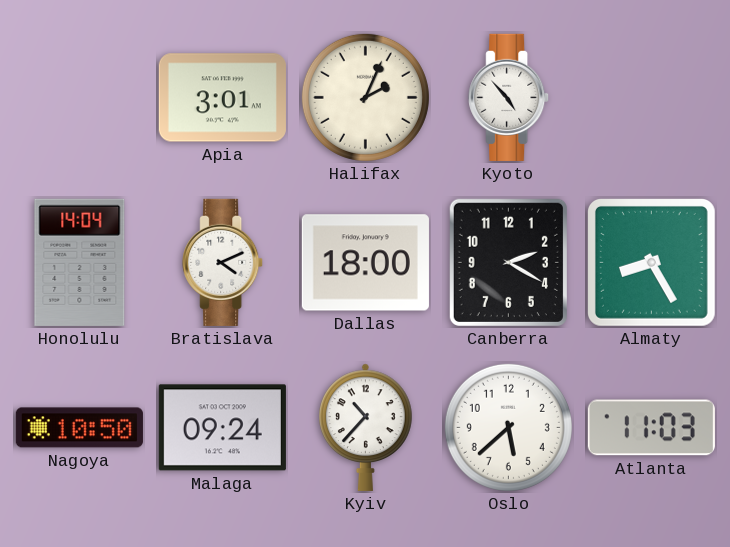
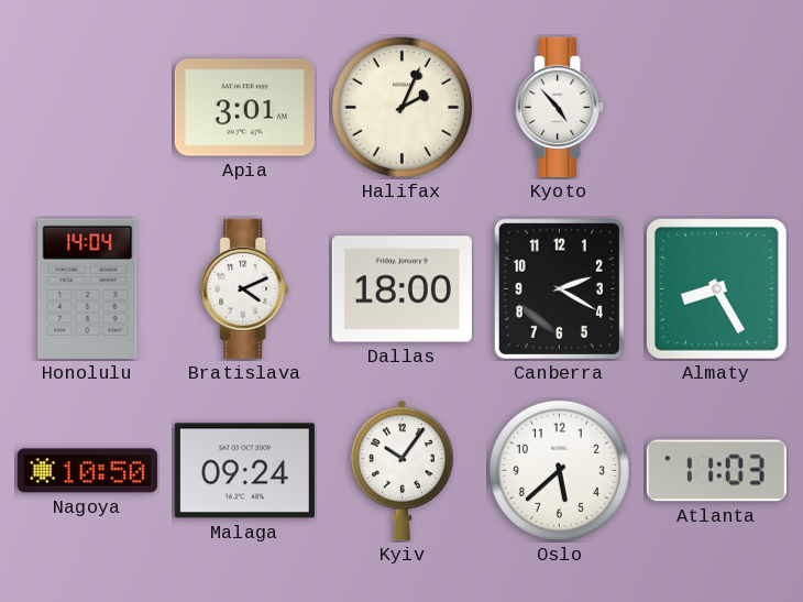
Kyiv: 10:37 -> 10:06
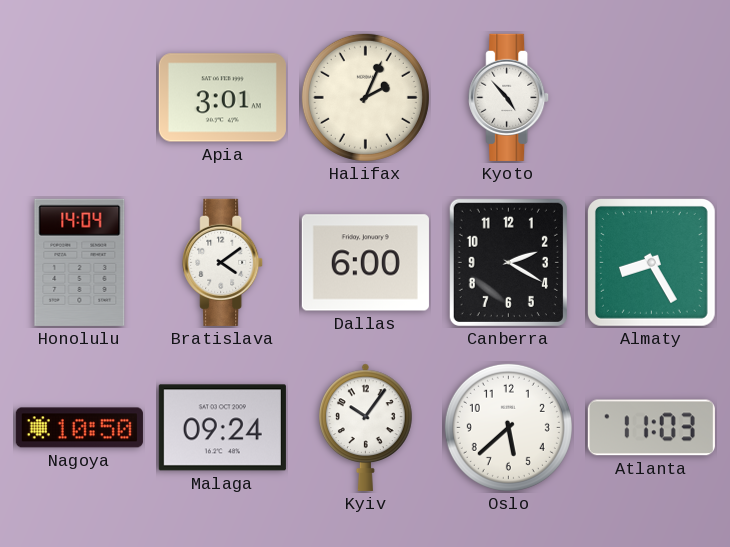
Bratislava: 4:11 -> 4:09
Dallas: 18:00 -> 6:00
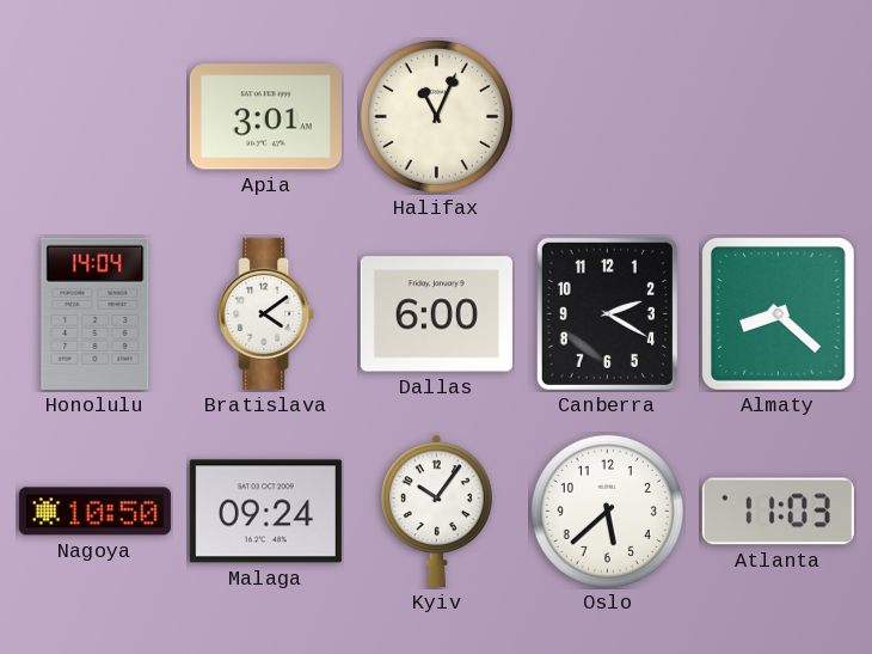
Halifax: 2:04 -> 11:04
Kyoto: 4:53 -> none
Almaty: 8:25 -> 8:22
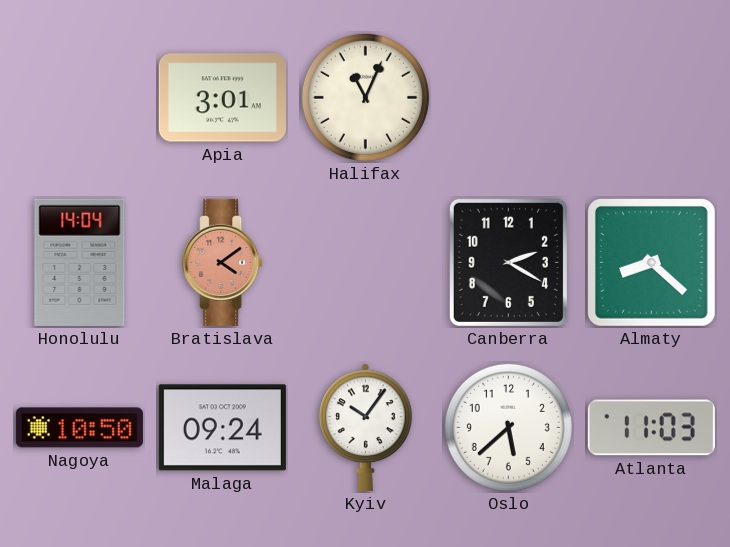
Bratislava dial: white -> salmon
Dallas: 6:00 -> none
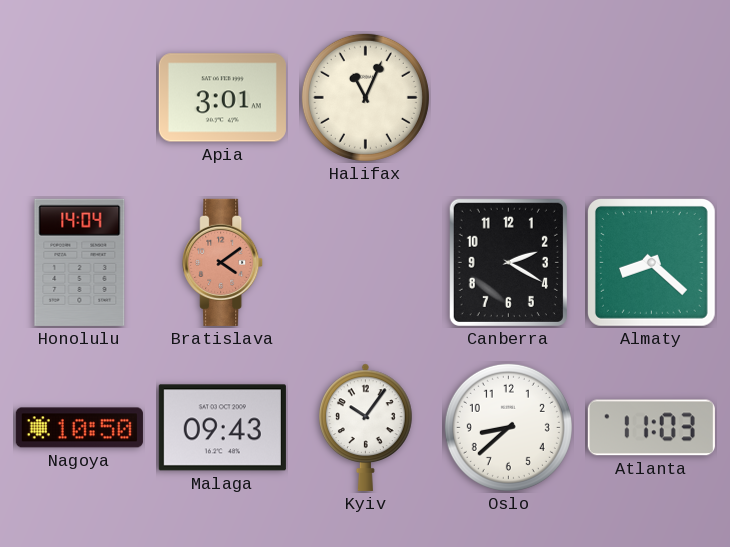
Malaga: 09:24 -> 09:43
Oslo: 5:38 -> 8:38
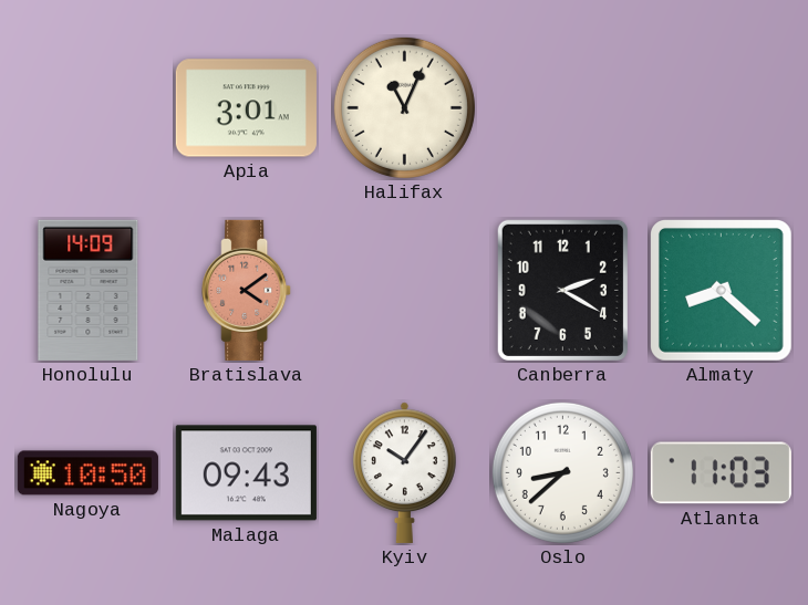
Honolulu: 14:04 -> 14:09
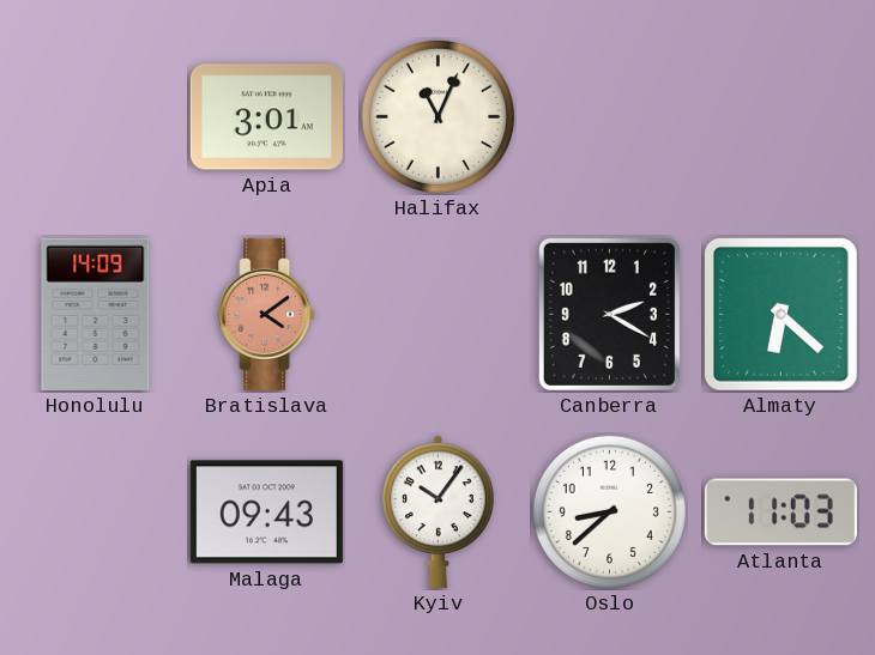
Almaty: 8:22 -> 6:22
Nagoya: 10:50 -> none
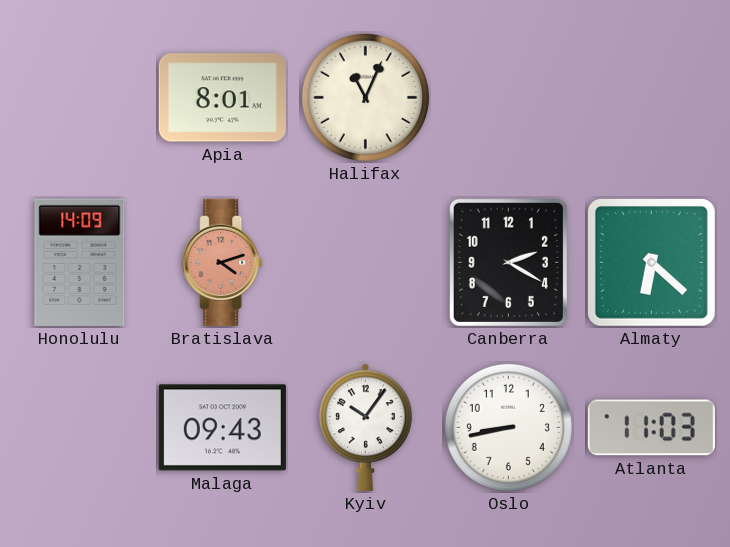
Apia: 3:01 -> 8:01
Bratislava: 4:09 -> 4:12
Oslo: 8:38 -> 8:43
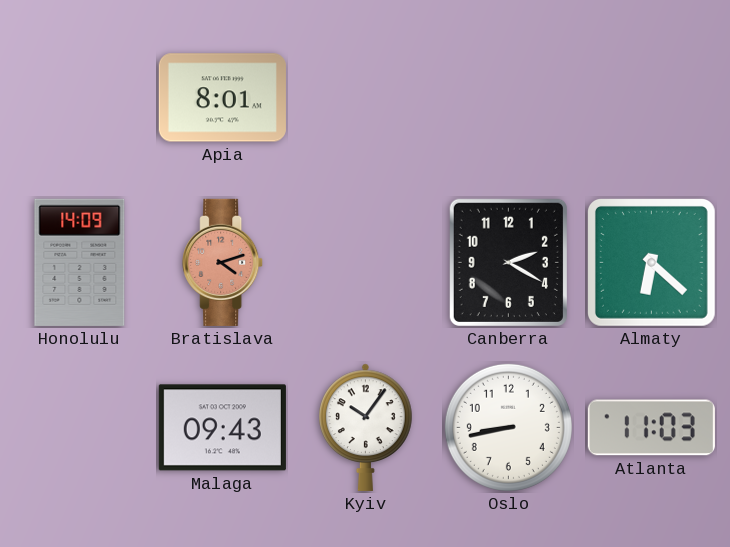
Halifax: 11:04 -> none
